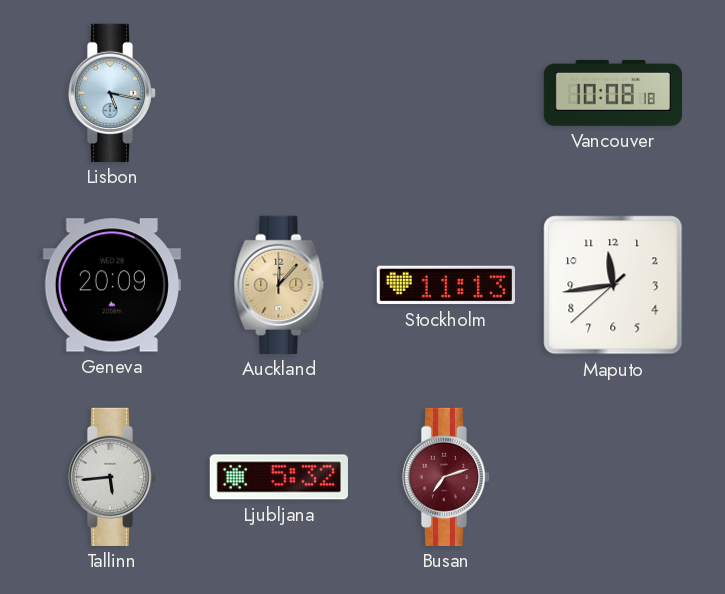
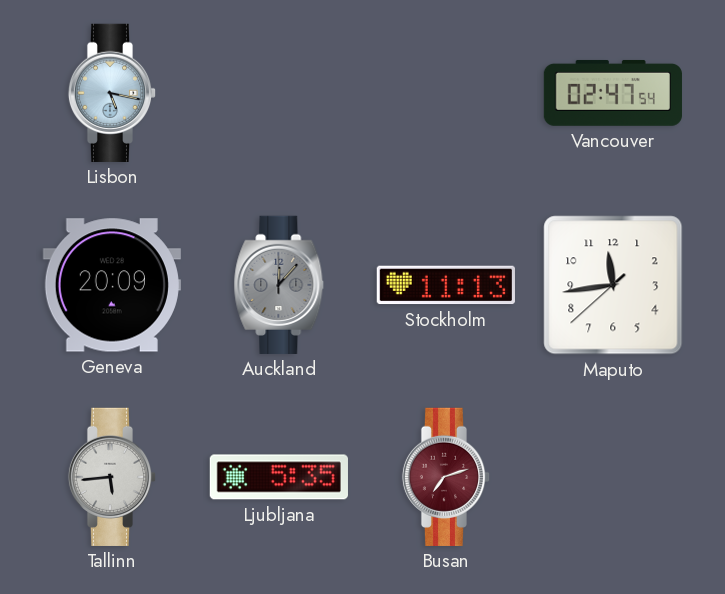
Vancouver: 10:08 -> 02:47
Auckland dial: champagne -> grey
Ljubljana: 5:32 -> 5:35
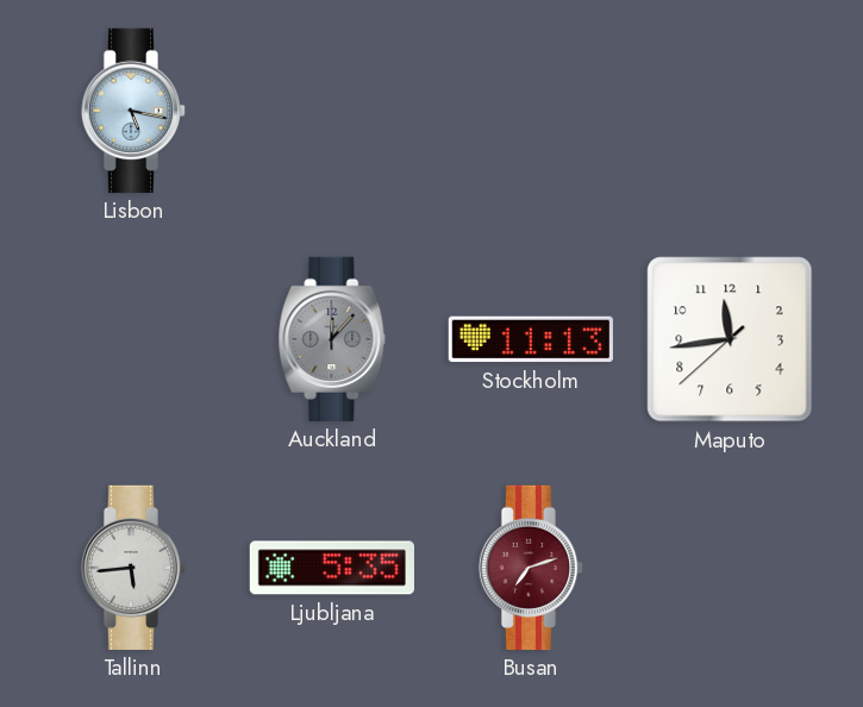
Vancouver: 02:47 -> none
Geneva: 20:09 -> none
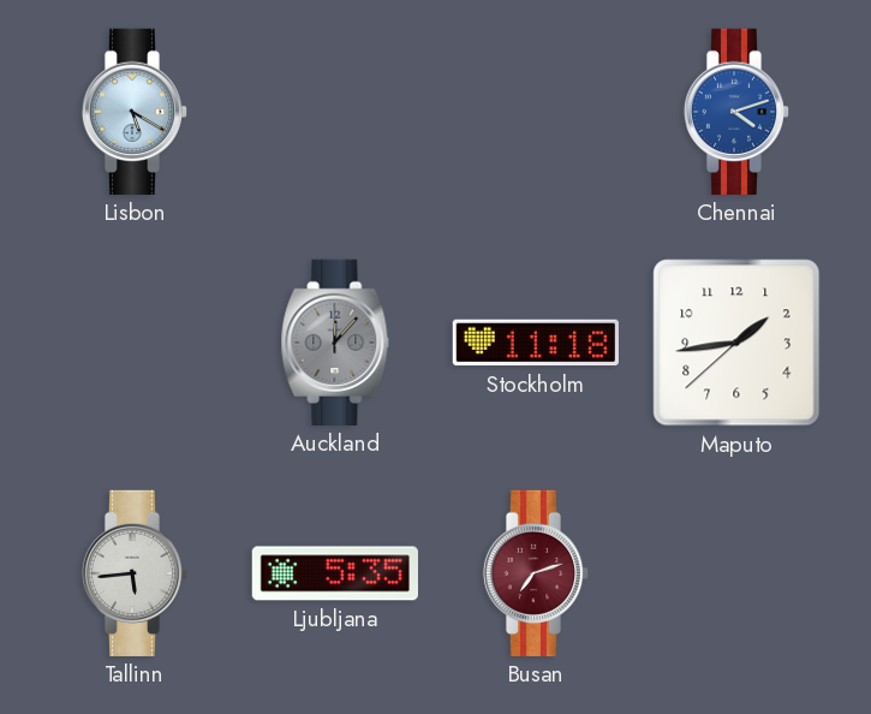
Lisbon: 5:17 -> 5:20
Chennai: none -> 4:12
Stockholm: 11:13 -> 11:18
Maputo: 11:43 -> 1:43
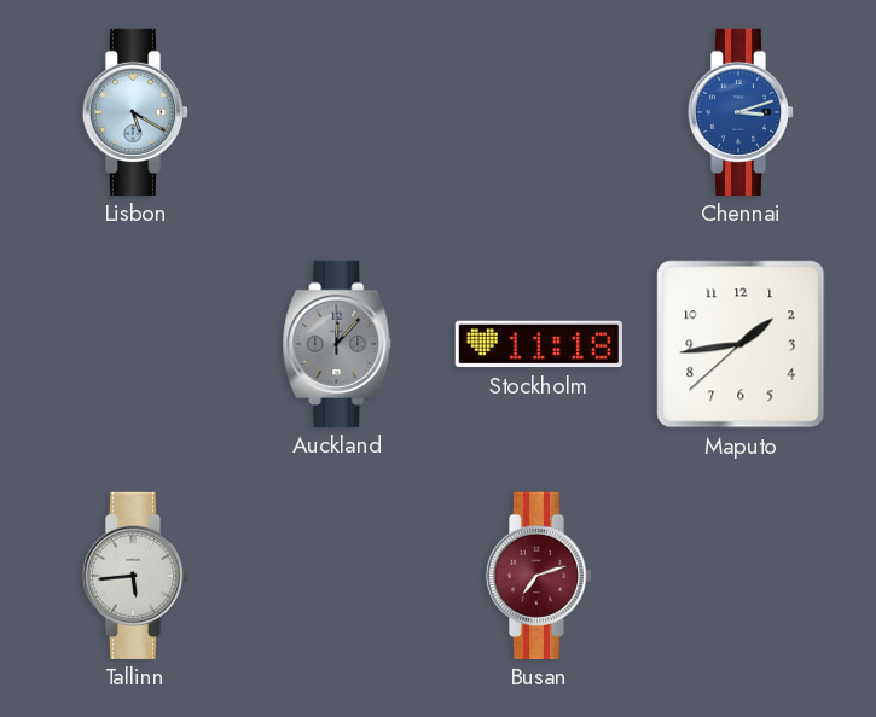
Chennai: 4:12 -> 3:12
Ljubljana: 5:35 -> none
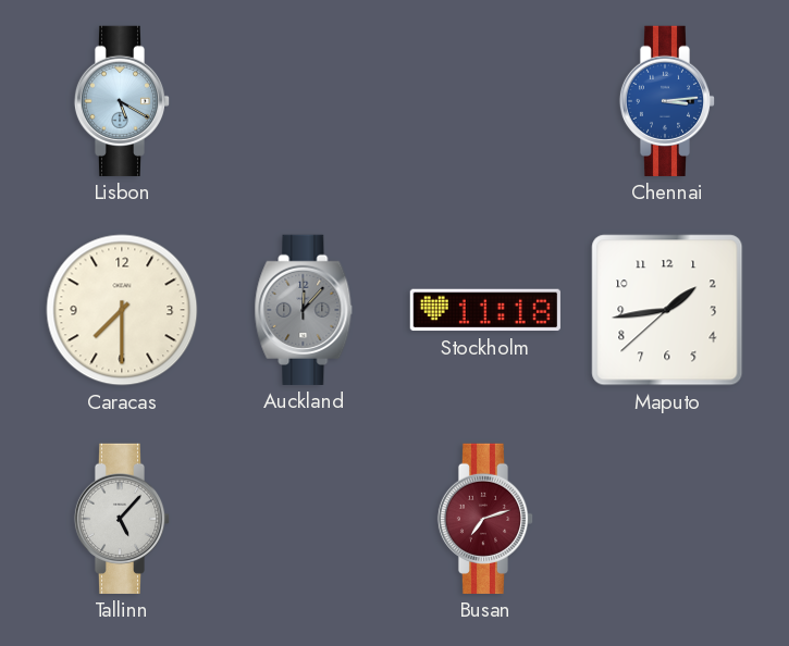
Chennai: 3:12 -> 3:14
Caracas: none -> 7:30
Tallinn: 5:44 -> 5:07
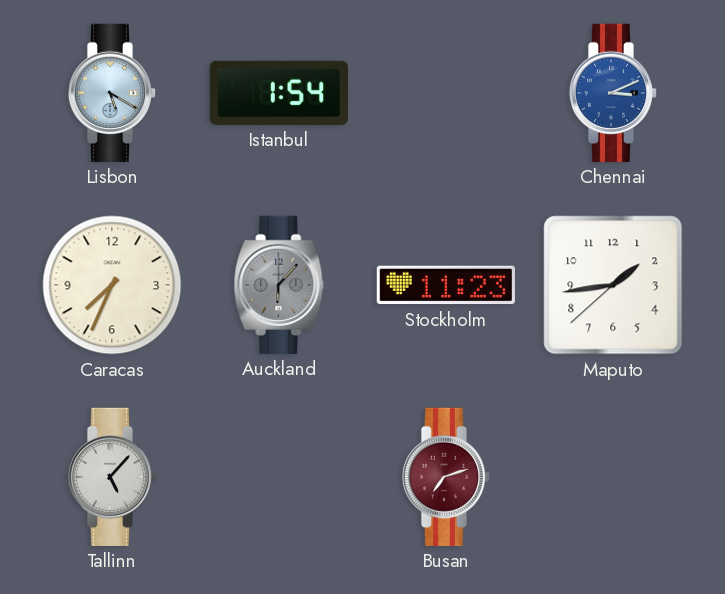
Istanbul: none -> 1:54
Chennai: 3:14 -> 3:11
Caracas: 7:30 -> 7:34
Auckland: 12:07 -> 6:07
Stockholm: 11:18 -> 11:23
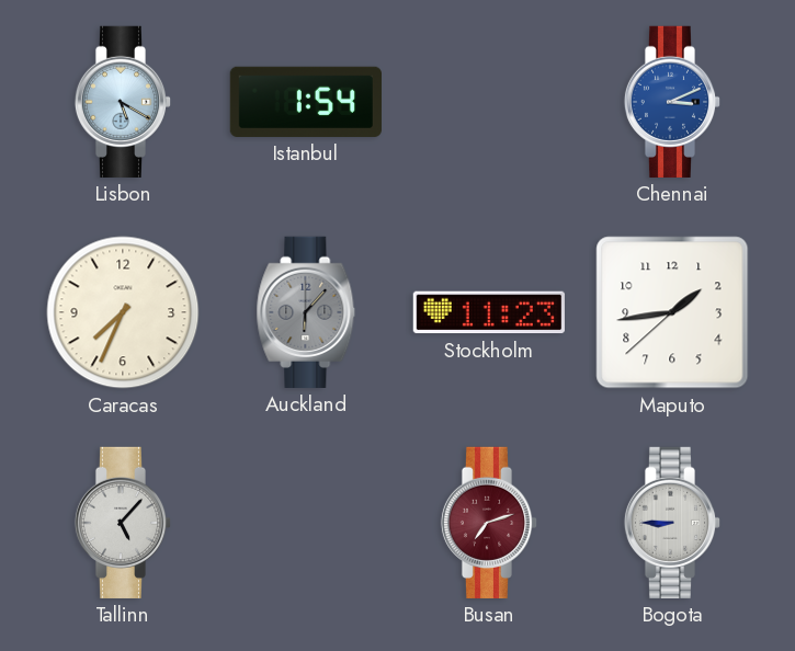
Bogota: none -> 8:45
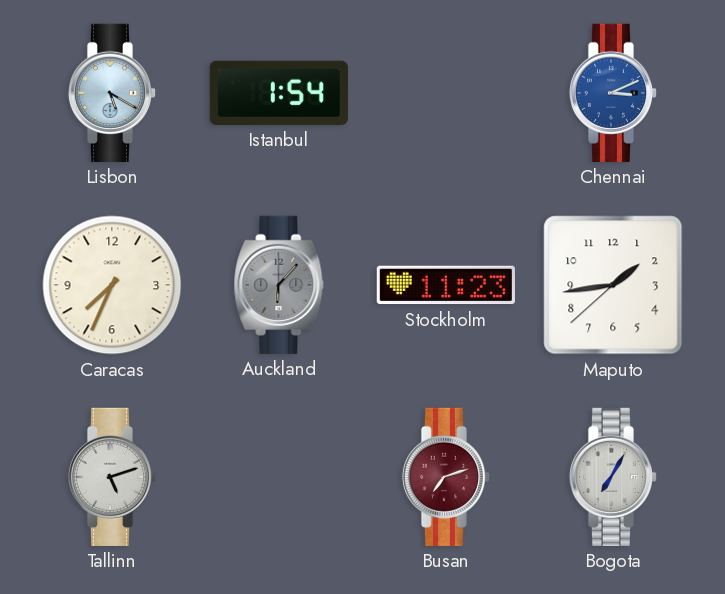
Tallinn: 5:07 -> 5:12
Bogota: 8:45 -> 7:05
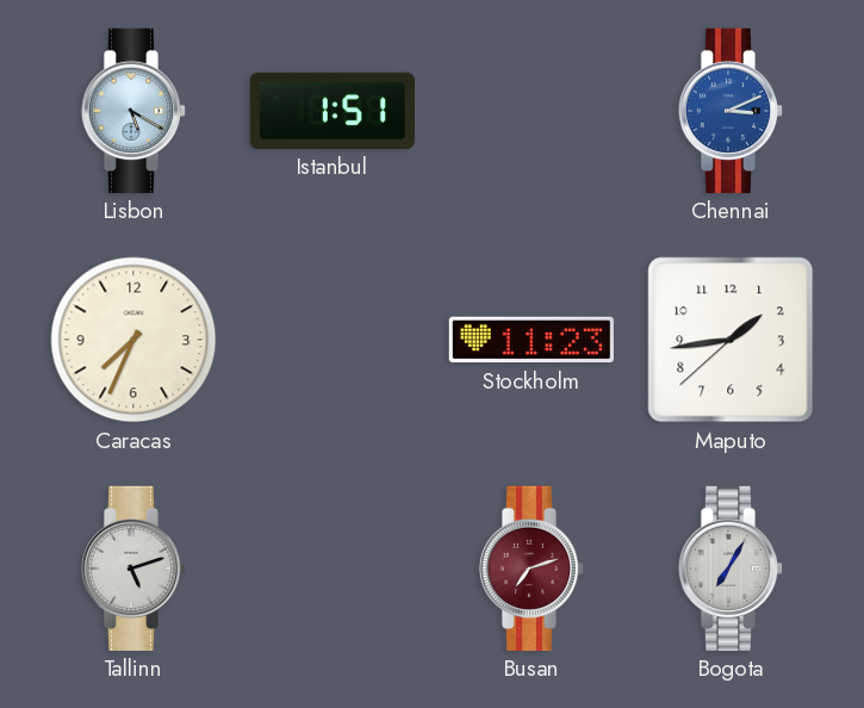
Istanbul: 1:54 -> 1:51
Auckland: 6:07 -> none
